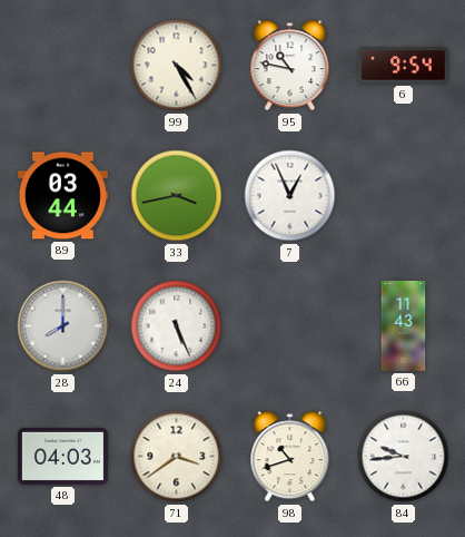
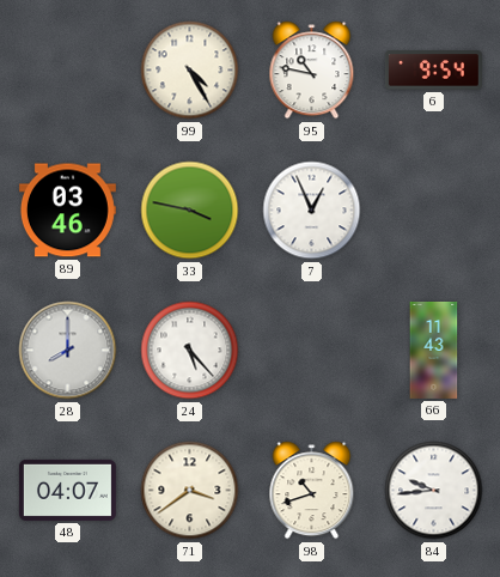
89: 03:44 -> 03:46
33: 3:43 -> 3:47
24: 5:26 -> 5:23
48: 04:03 -> 04:07
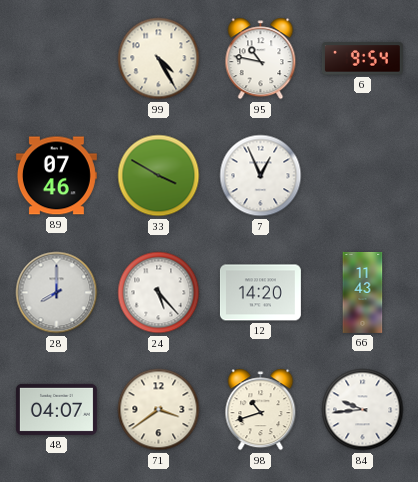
89: 03:46 -> 07:46
33: 3:47 -> 3:50
12: none -> 14:20
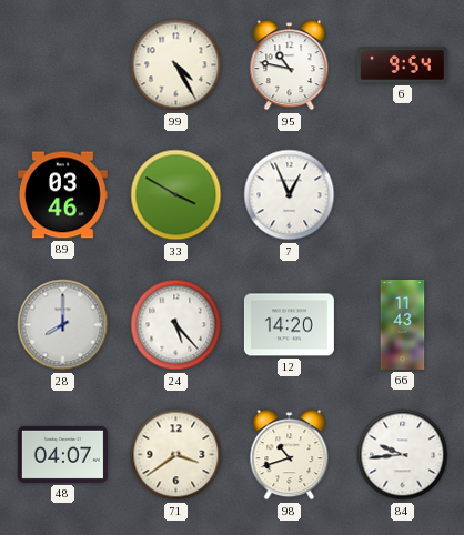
89: 07:46 -> 03:46
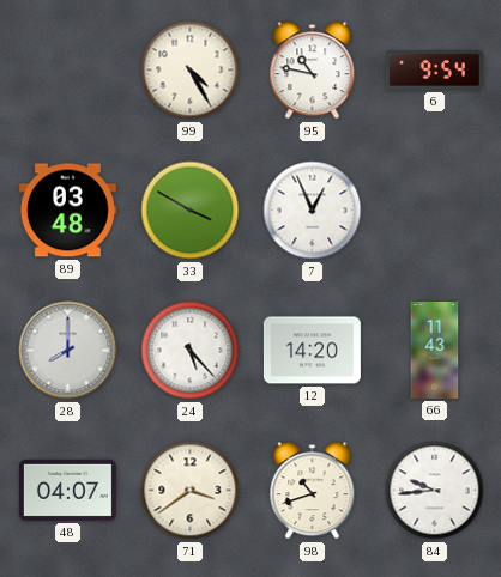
89: 03:46 -> 03:48
